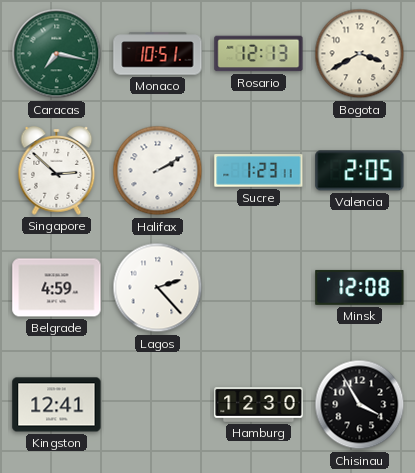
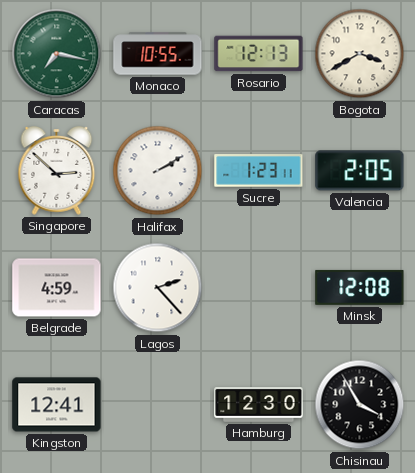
Monaco: 10:51 -> 10:55
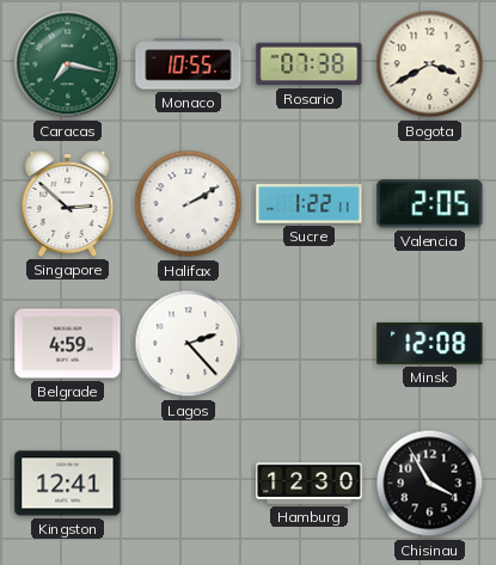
Rosario: 12:13 -> 07:38
Sucre: 1:23 -> 1:22
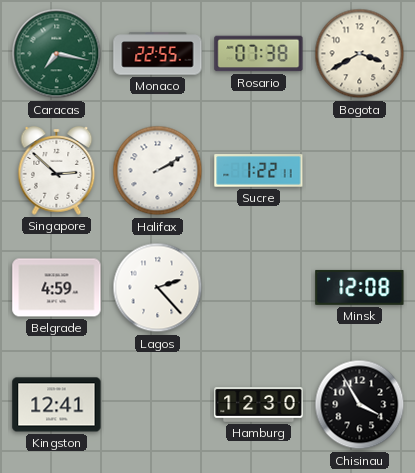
Monaco: 10:55 -> 22:55
Valencia: 2:05 -> none
